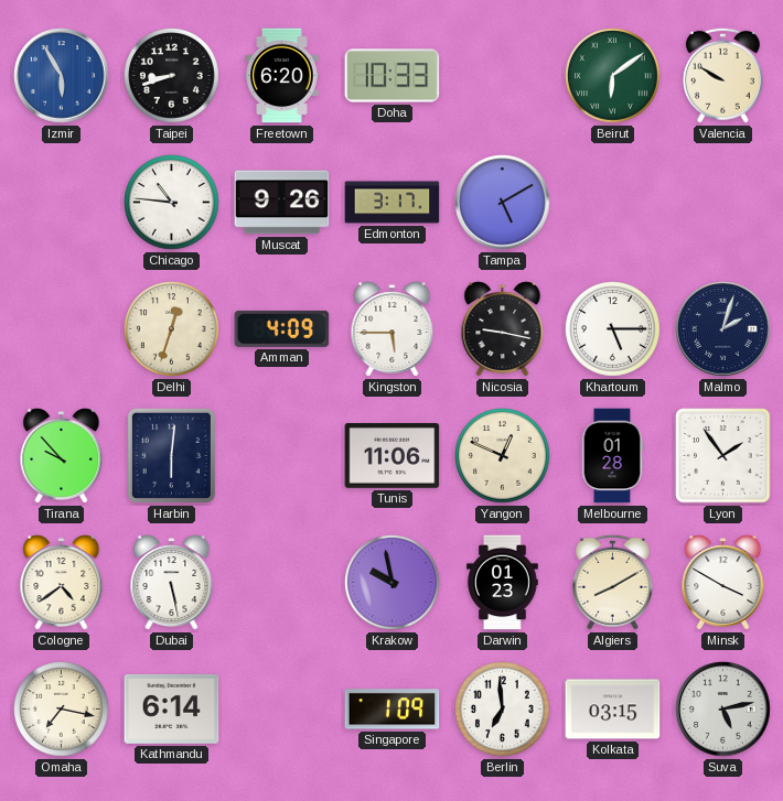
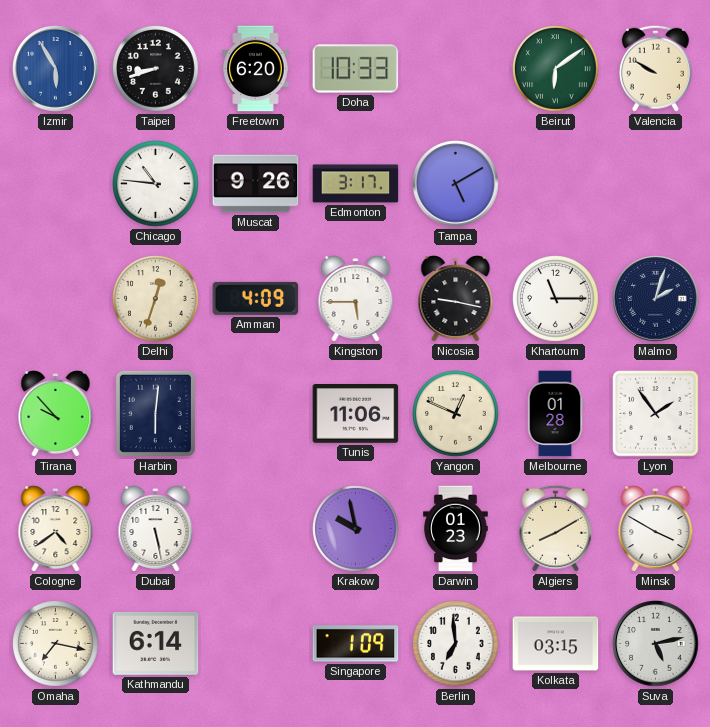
Khartoum: 5:15 -> 11:15
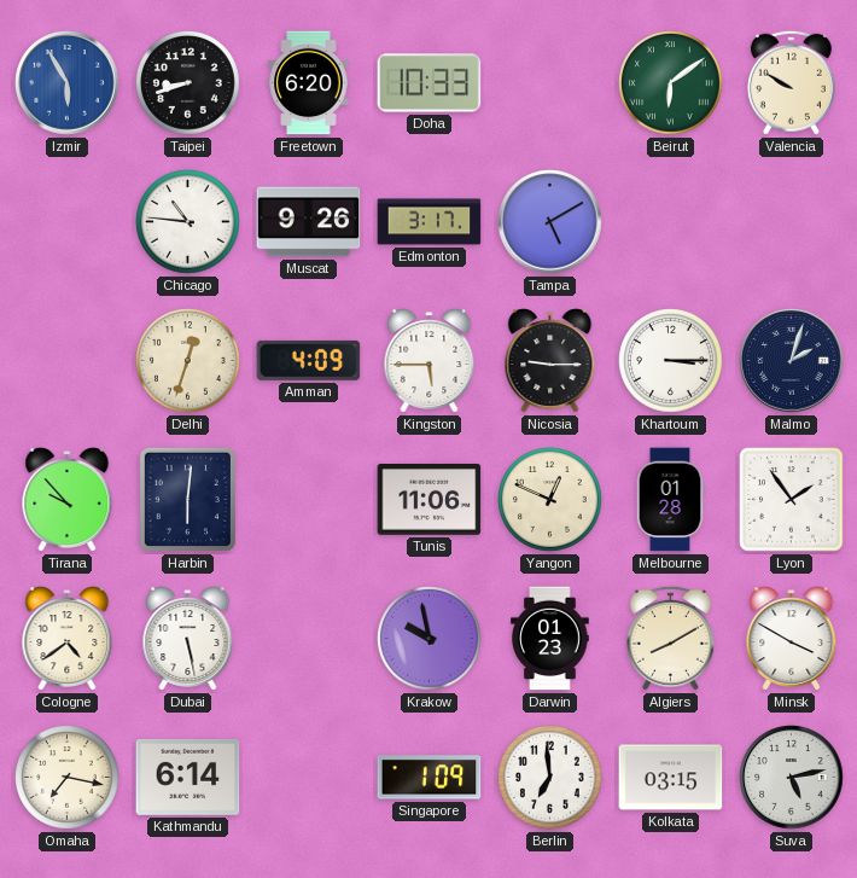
Nicosia: 9:17 -> 9:15
Khartoum: 11:15 -> 3:15
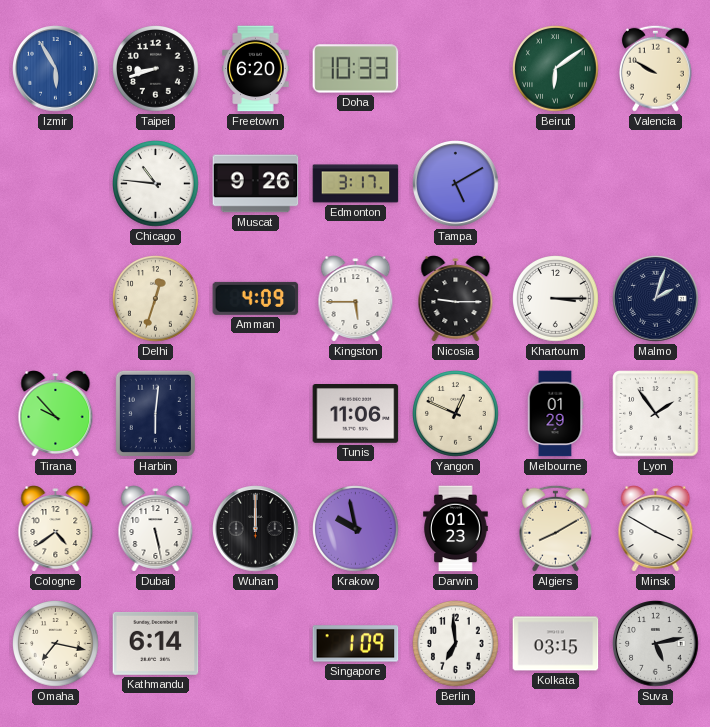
Melbourne: 01:28 -> 01:29
Wuhan: none -> 12:00
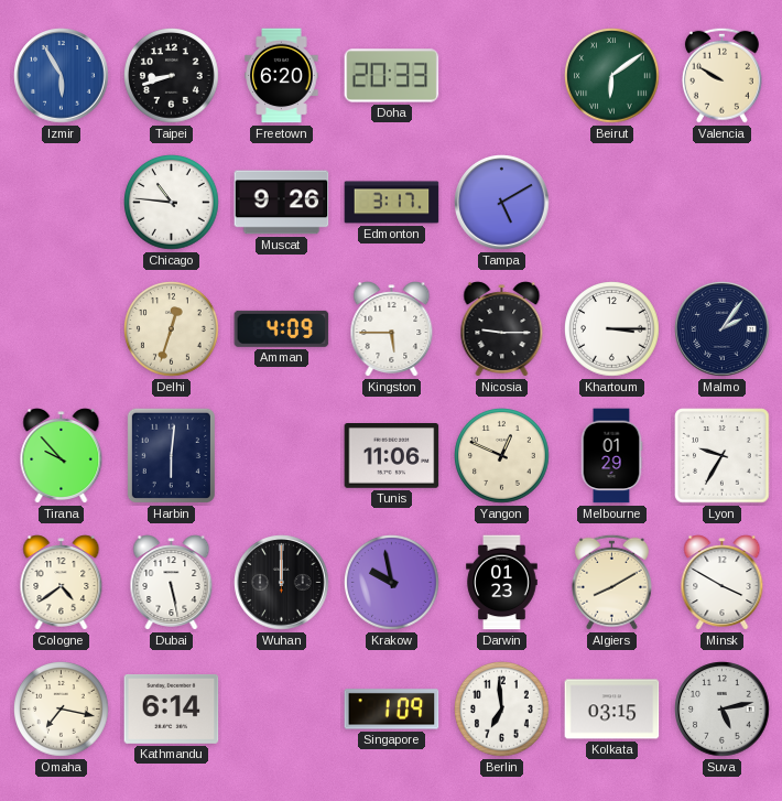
Doha: 10:33 -> 20:33
Malmo: 2:03 -> 2:06
Lyon: 1:54 -> 9:35
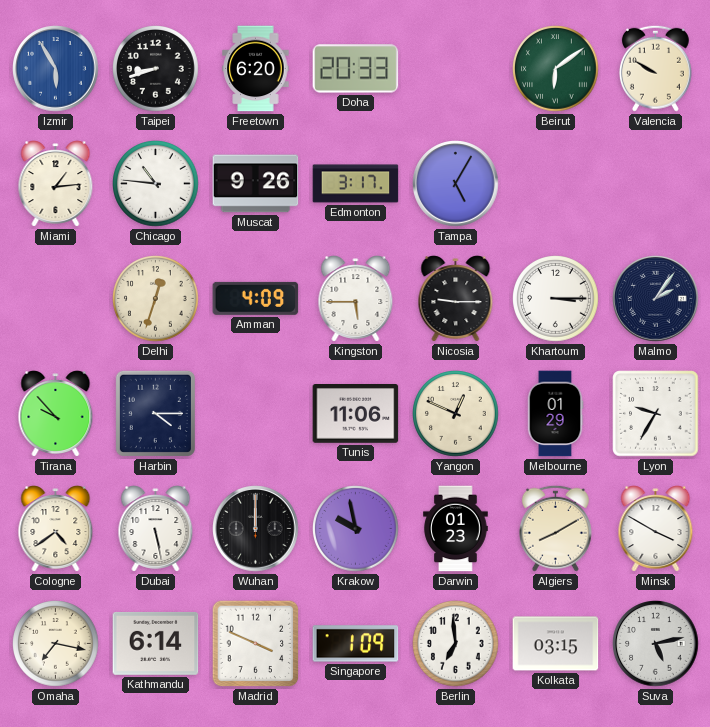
Miami: none -> 1:14
Tampa: 5:10 -> 5:05
Harbin: 6:01 -> 4:15
Madrid: none -> 3:49
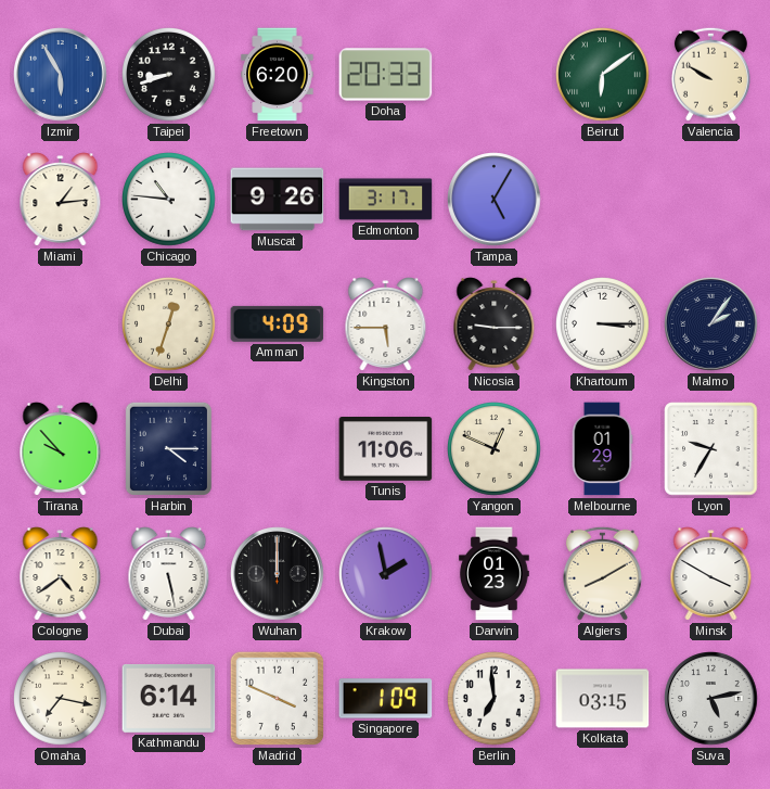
Krakow: 9:58 -> 1:58
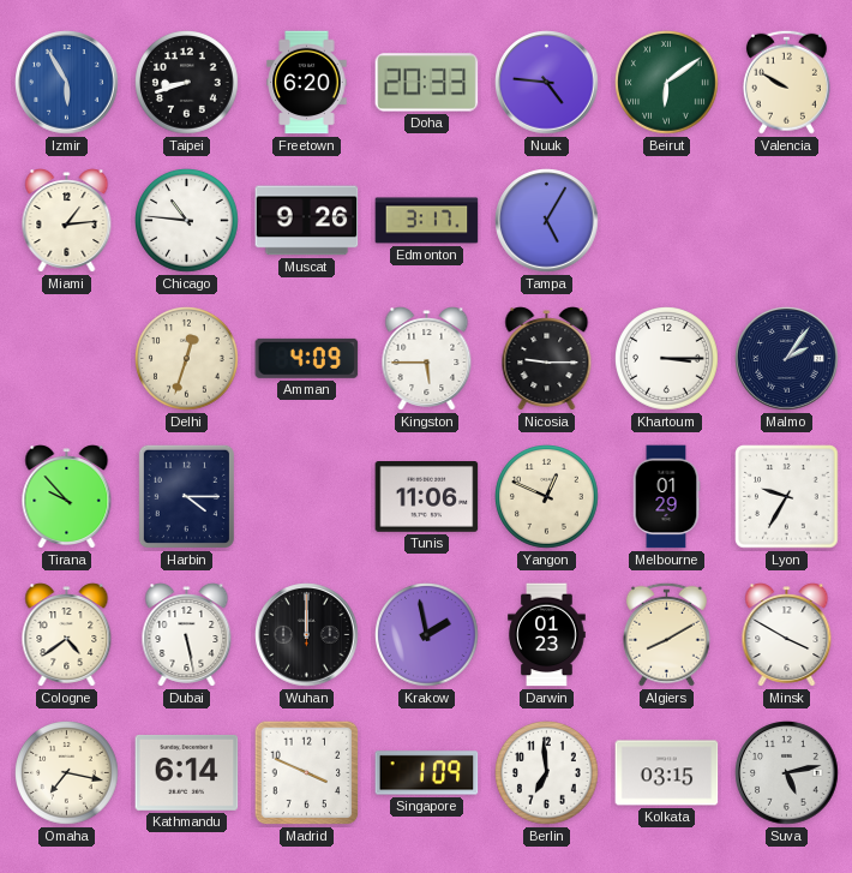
Nuuk: none -> 4:46
